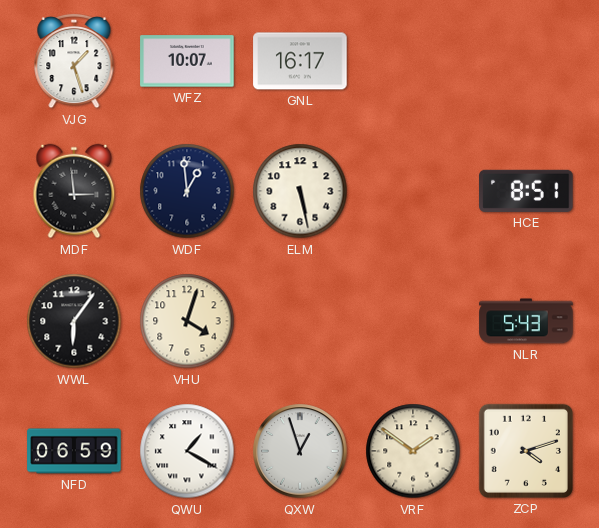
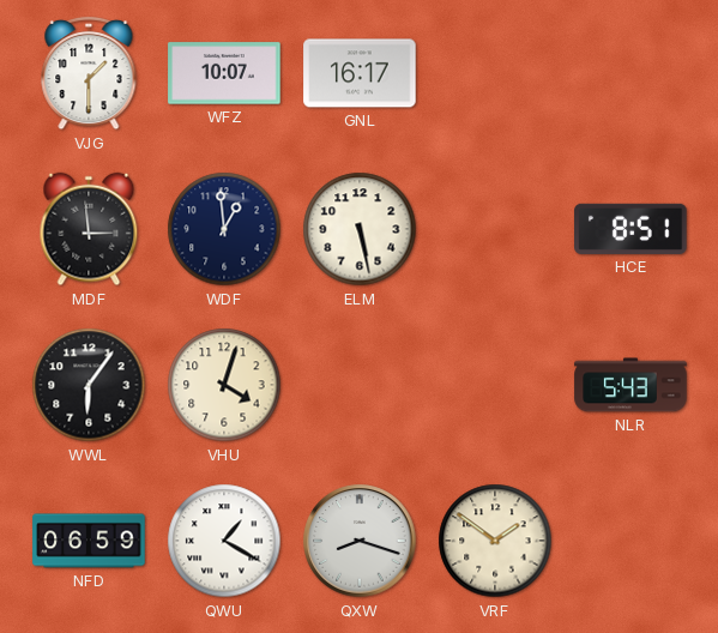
VJG: 1:27 -> 1:30
QXW: 12:57 -> 8:18
ZCP: 4:12 -> none
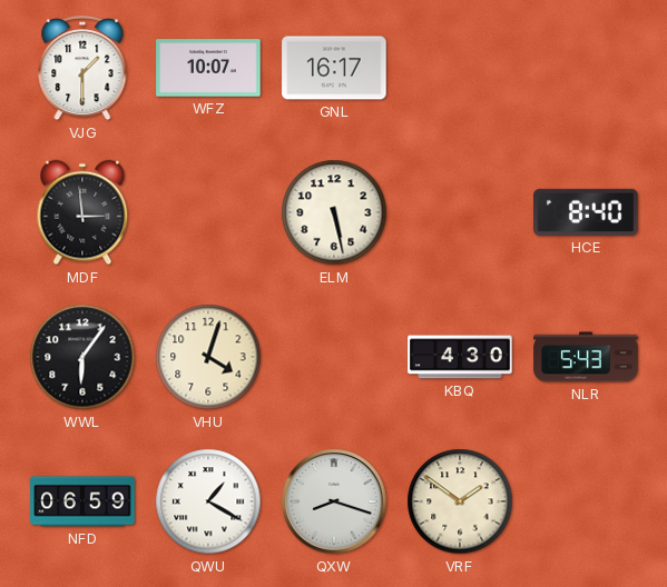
WDF: 12:59 -> none
HCE: 8:51 -> 8:40
KBQ: none -> 4:30
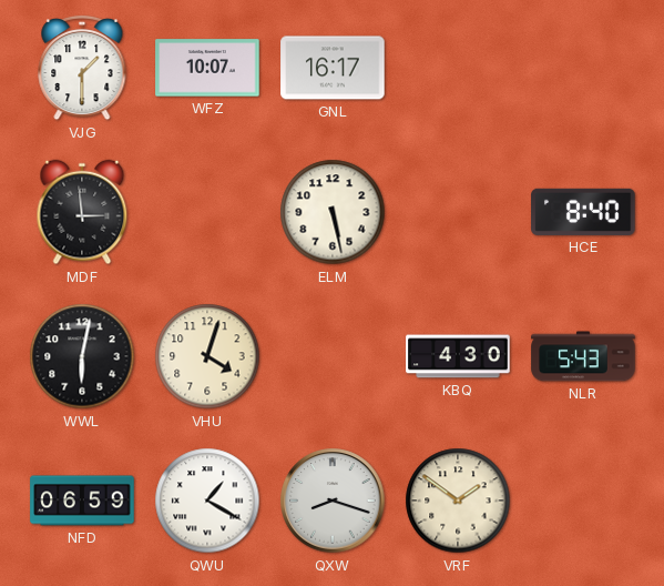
WWL: 6:06 -> 6:02
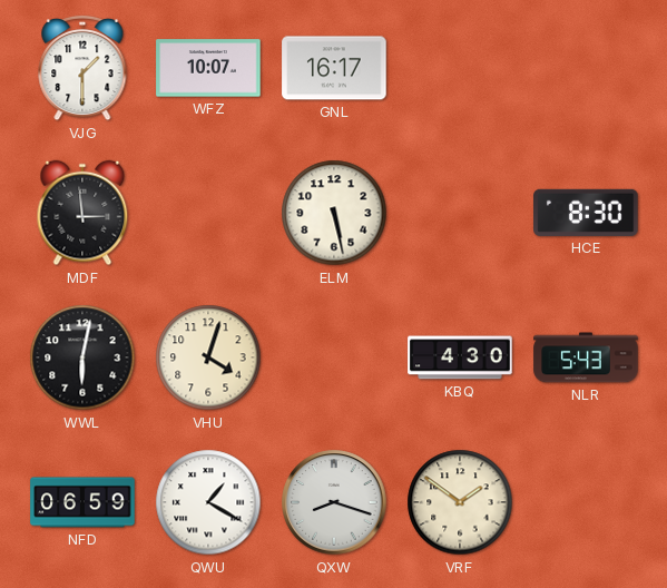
HCE: 8:40 -> 8:30
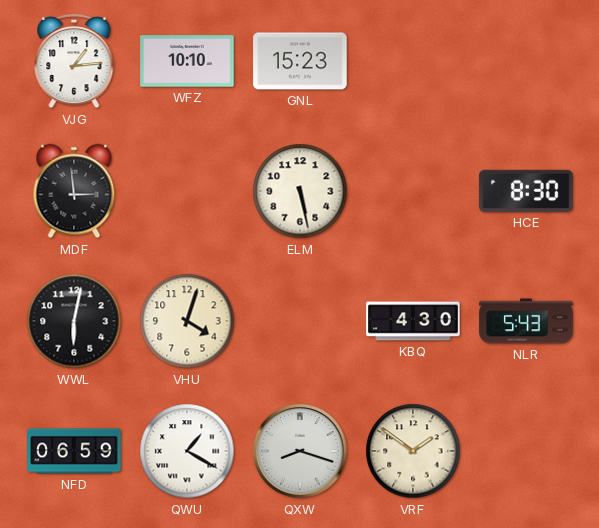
VJG: 1:30 -> 1:14
WFZ: 10:07 -> 10:10
GNL: 16:17 -> 15:23
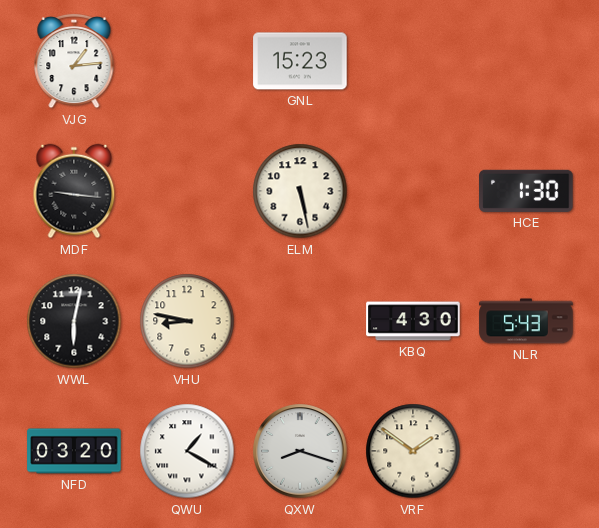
WFZ: 10:10 -> none
MDF: 2:59 -> 9:16
HCE: 8:30 -> 1:30
VHU: 4:03 -> 8:47
NFD: 06:59 -> 03:20
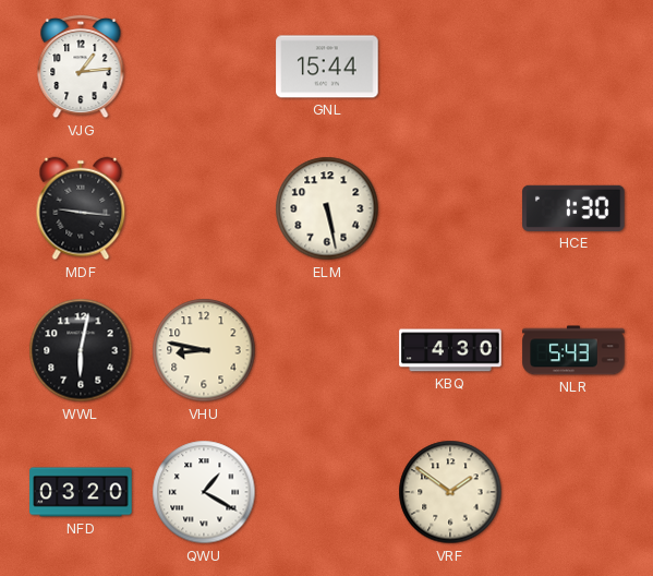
GNL: 15:23 -> 15:44
QXW: 8:18 -> none
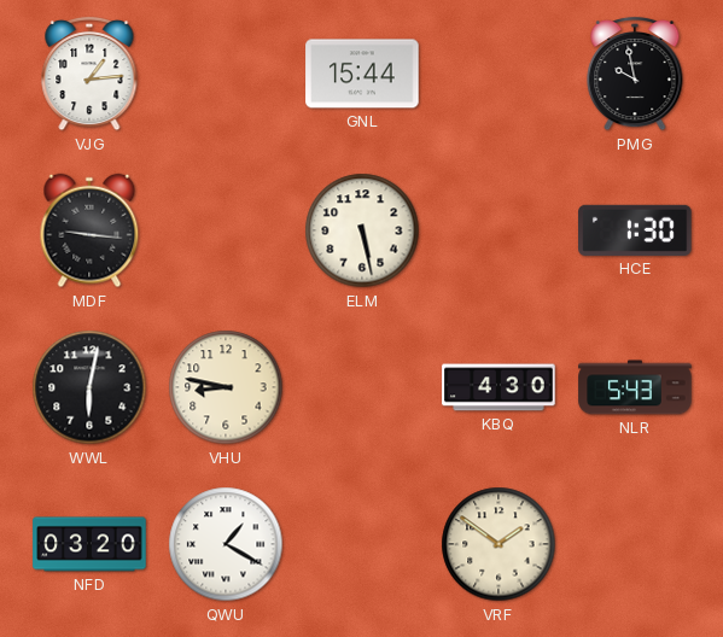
PMG: none -> 9:58
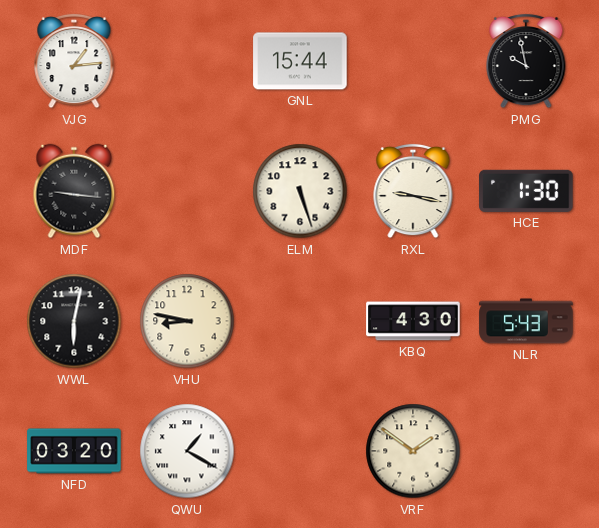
ELM: 5:28 -> 5:27
RXL: none -> 9:17
